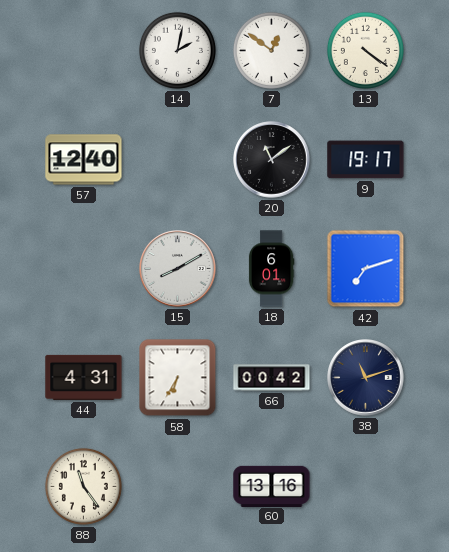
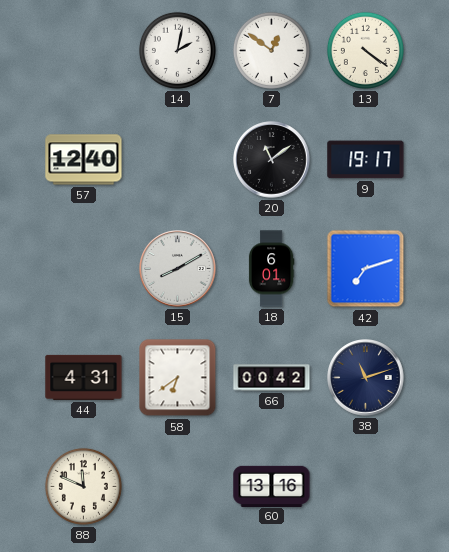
58: 6:35 -> 6:39
88: 11:24 -> 11:49
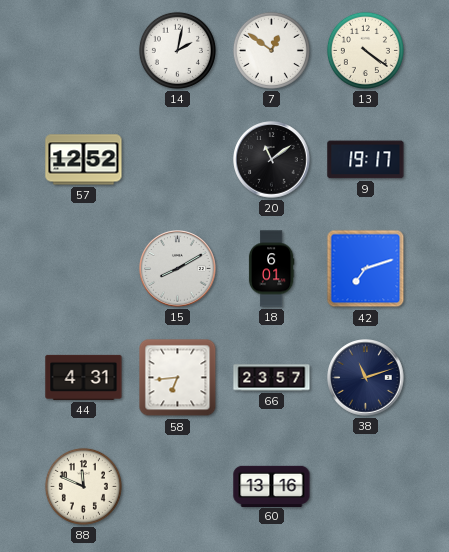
57: 12:40 -> 12:52
58: 6:39 -> 6:44
66: 00:42 -> 23:57
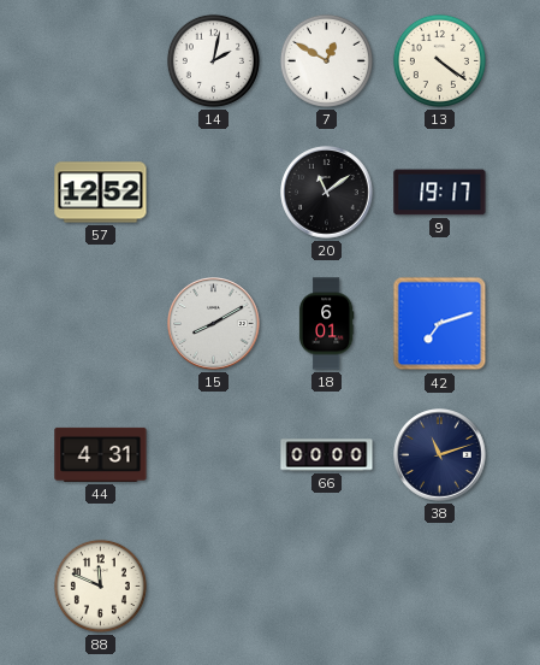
7: 12:51 -> 12:50
58: 6:44 -> none
66: 23:57 -> 00:00
60: 13:16 -> none
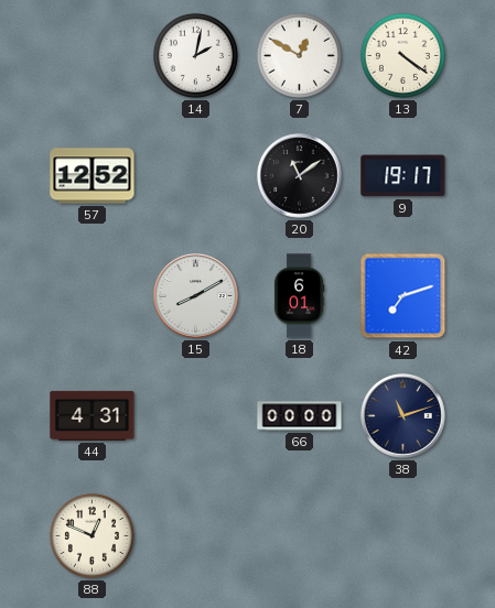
88: 11:49 -> 12:49
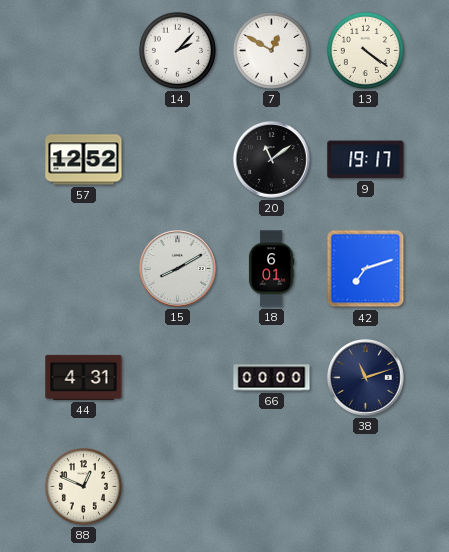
14: 2:02 -> 2:07
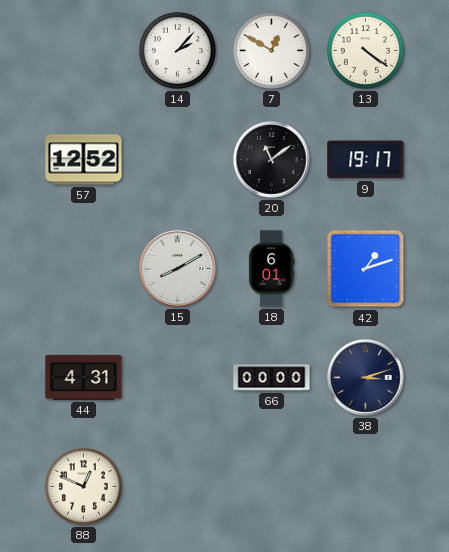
42: 7:12 -> 1:12
38: 11:12 -> 3:12
